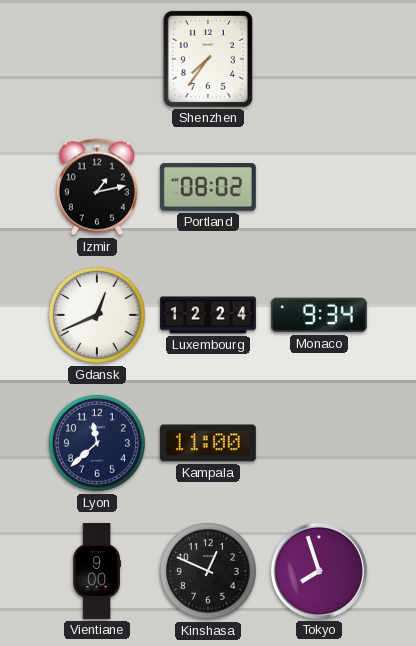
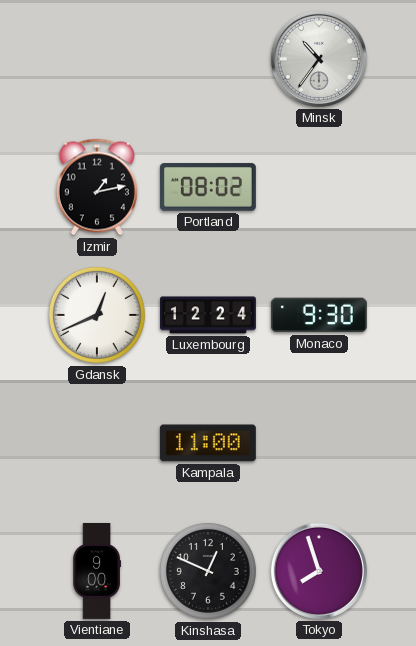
Shenzhen: 7:36 -> none
Minsk: none -> 10:36
Monaco: 9:34 -> 9:30
Lyon: 11:38 -> none
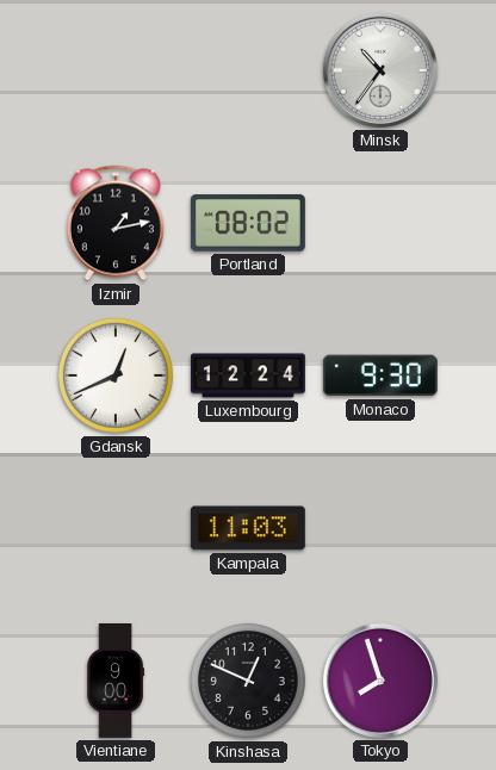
Kampala: 11:00 -> 11:03
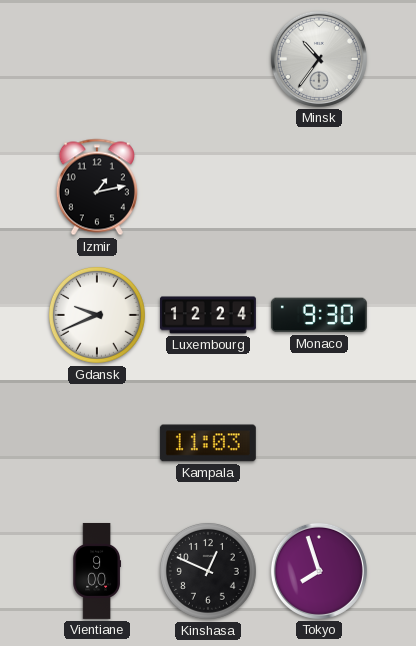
Portland: 08:02 -> none
Gdansk: 12:41 -> 9:41
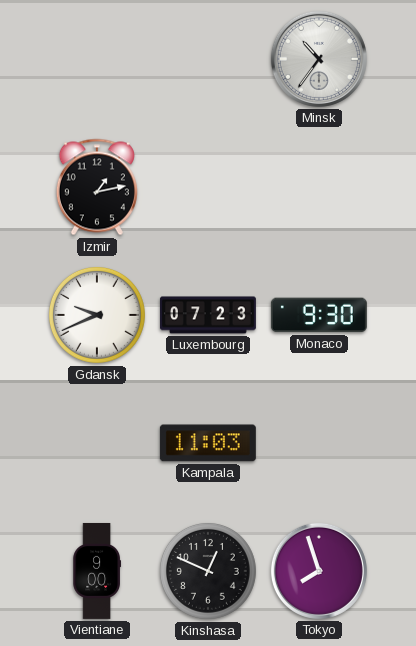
Luxembourg: 12:24 -> 07:23
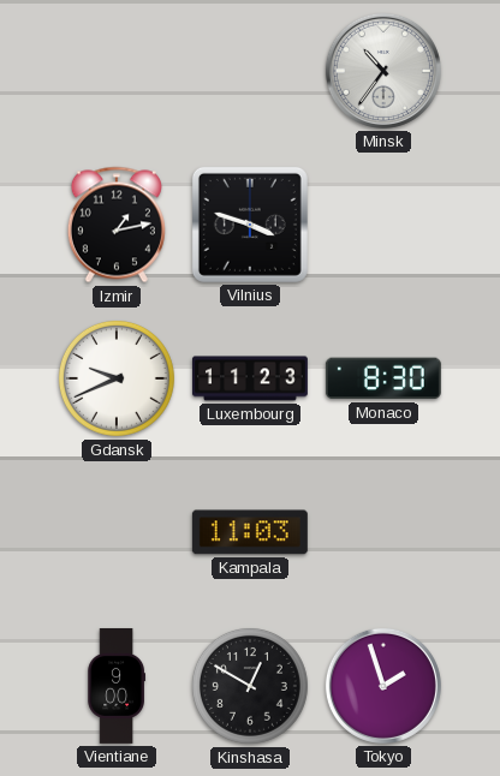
Vilnius: none -> 3:48
Luxembourg: 07:23 -> 11:23
Monaco: 9:30 -> 8:30
Kinshasa: 12:49 -> 12:50
Tokyo: 7:57 -> 1:57
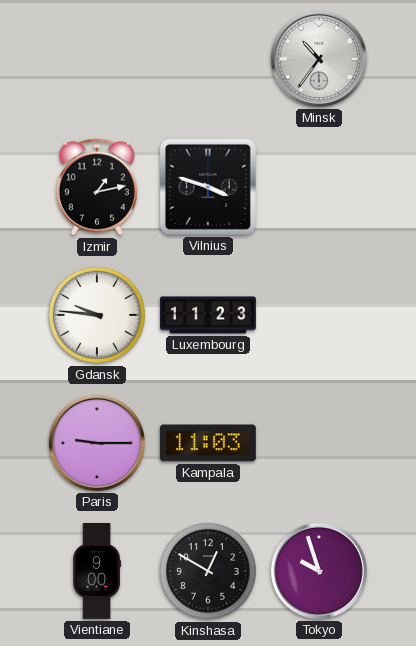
Gdansk: 9:41 -> 9:46
Monaco: 8:30 -> none
Paris: none -> 9:15
Tokyo: 1:57 -> 9:57
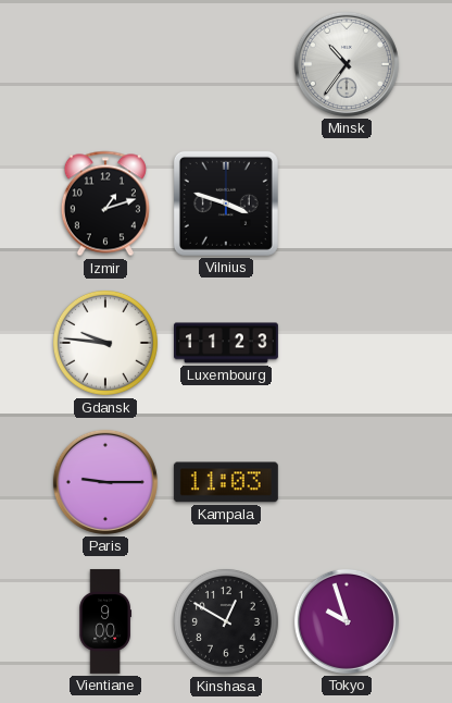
Izmir: 1:13 -> 1:12
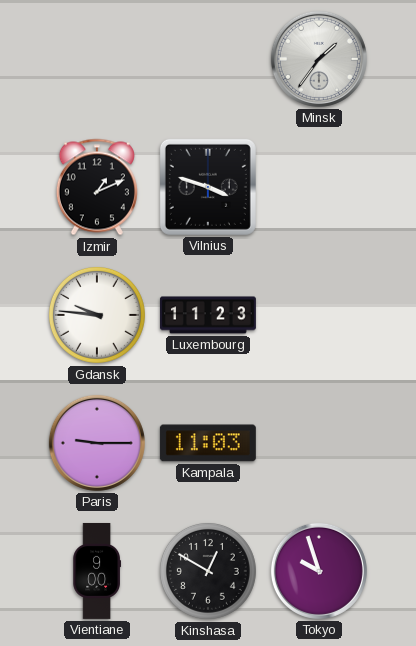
Minsk: 10:36 -> 1:36
Izmir: 1:12 -> 1:11
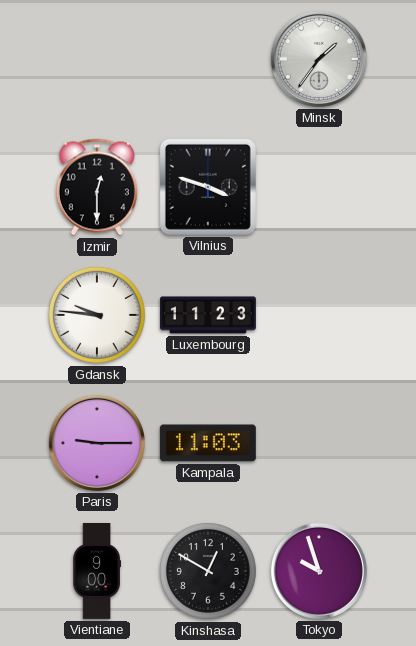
Izmir: 1:11 -> 12:30
